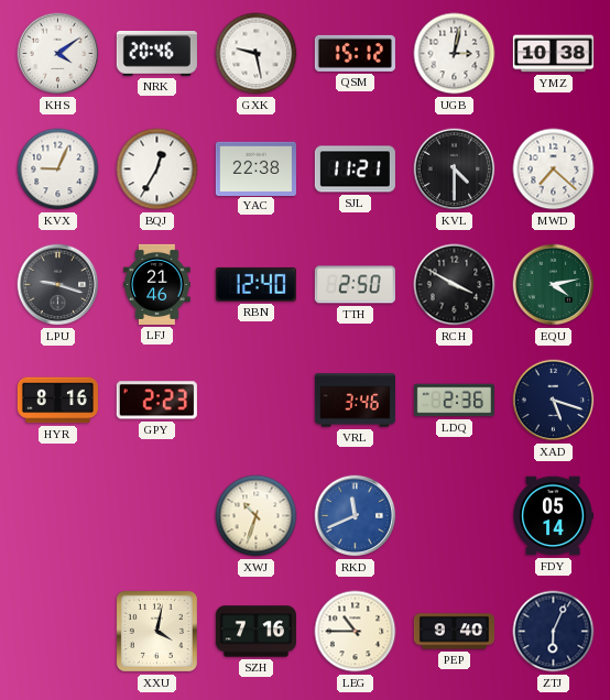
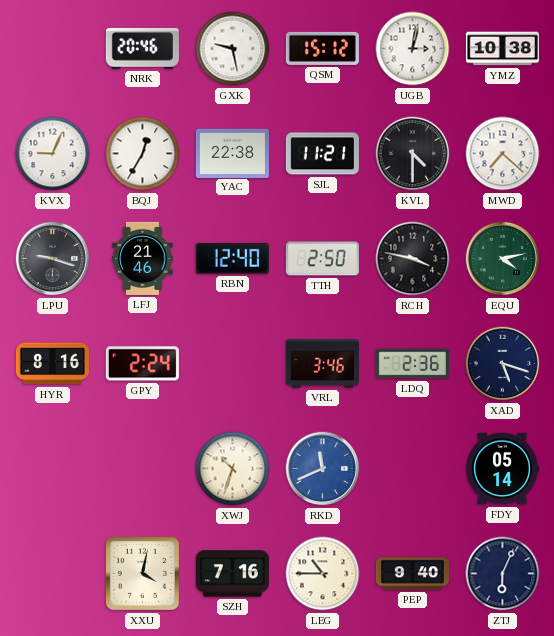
KHS: 4:09 -> none
RCH: 3:50 -> 3:47
GPY: 2:23 -> 2:24
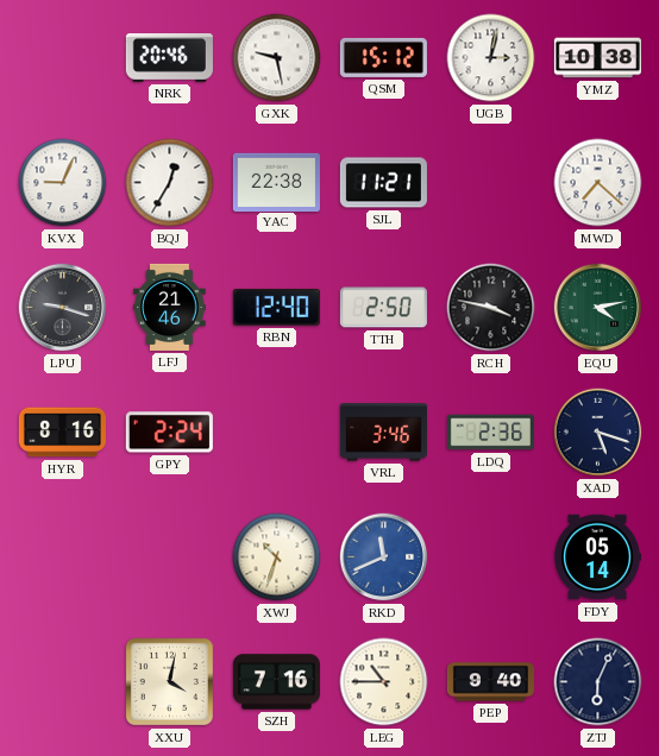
KVL: 4:30 -> none
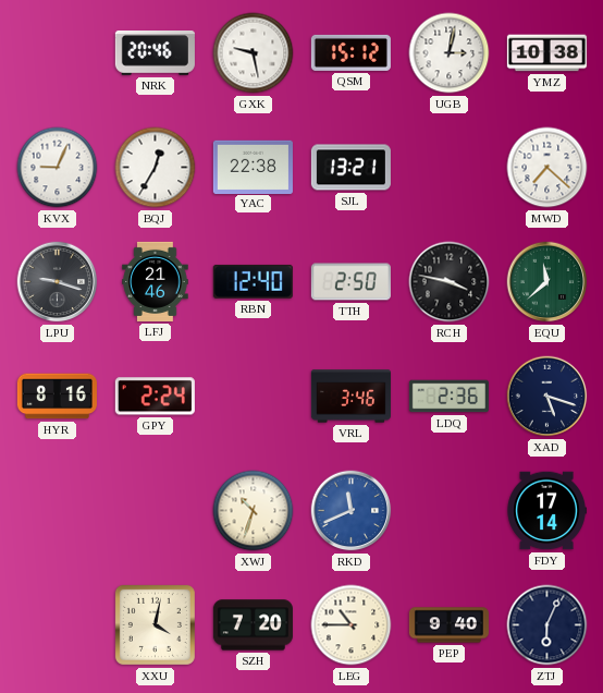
SJL: 11:21 -> 13:21
EQU: 4:13 -> 11:38
FDY: 05:14 -> 17:14
SZH: 7:16 -> 7:20
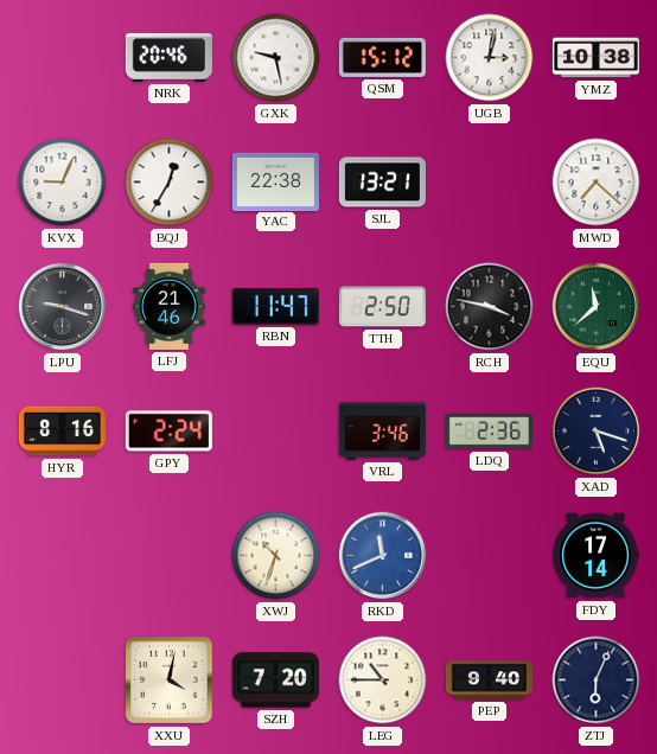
RBN: 12:40 -> 11:47
